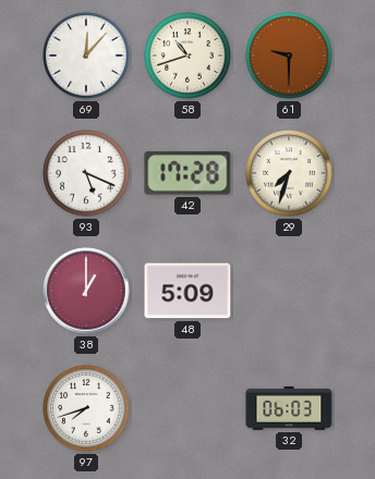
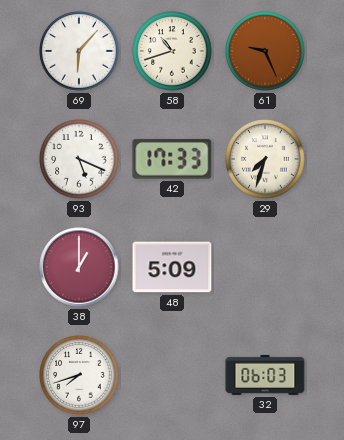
69: 12:07 -> 6:07
61: 9:30 -> 9:26
42: 17:28 -> 17:33
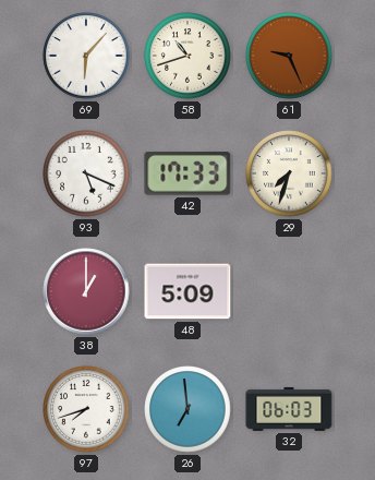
26: none -> 6:59
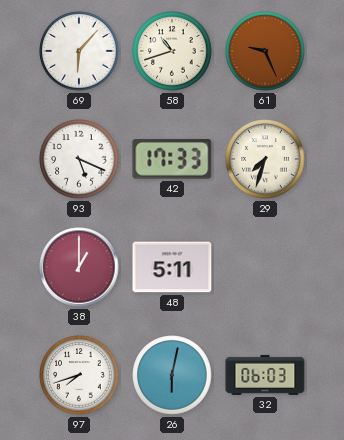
48: 5:09 -> 5:11
26: 6:59 -> 6:02
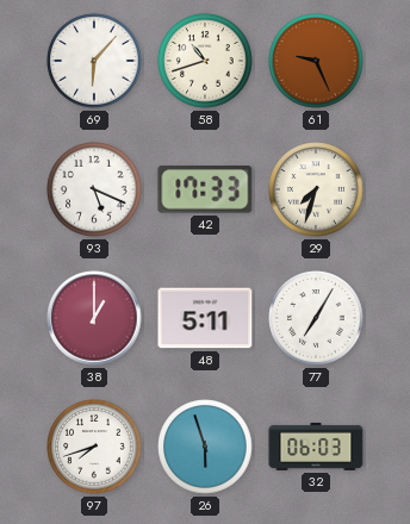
77: none -> 7:05
26: 6:02 -> 5:57
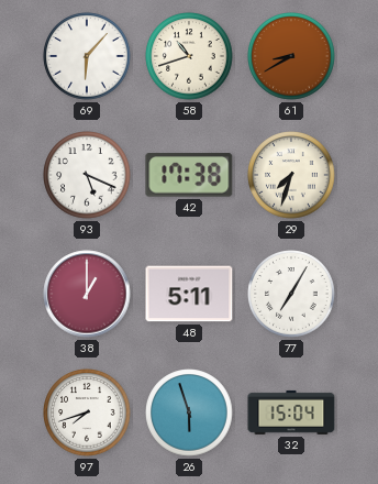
61: 9:26 -> 8:40
42: 17:33 -> 17:38
32: 06:03 -> 15:04
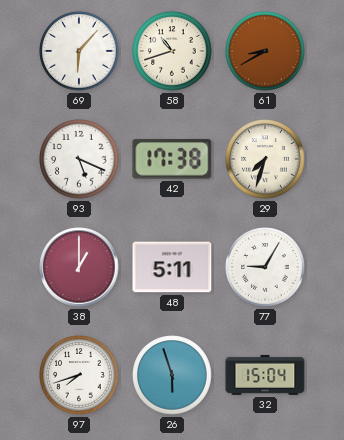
77: 7:05 -> 9:05
